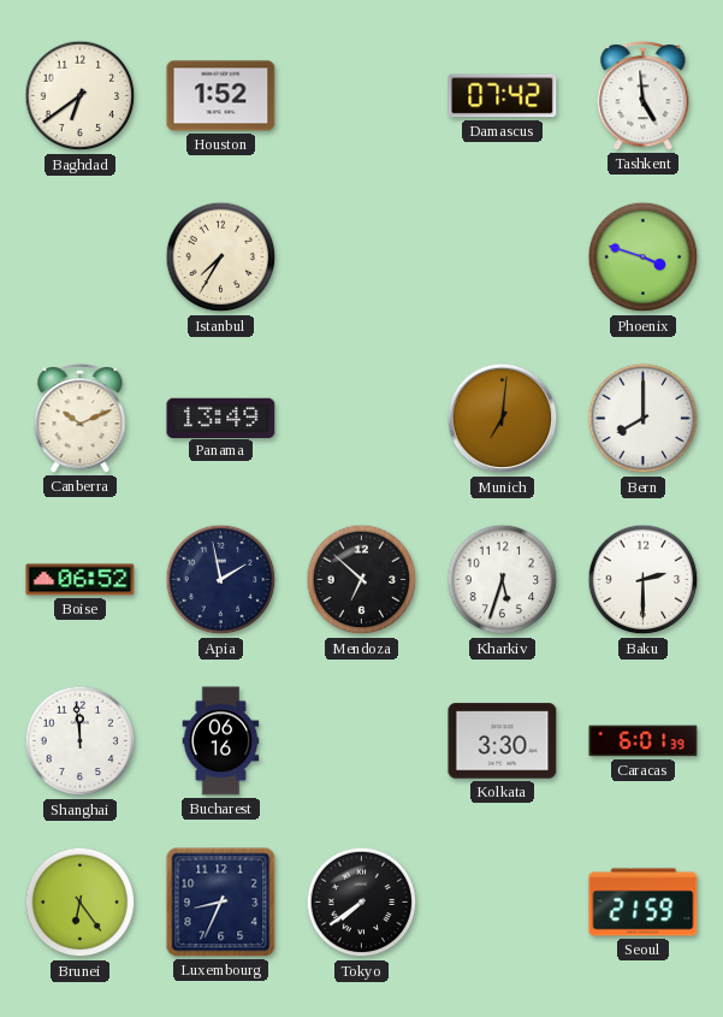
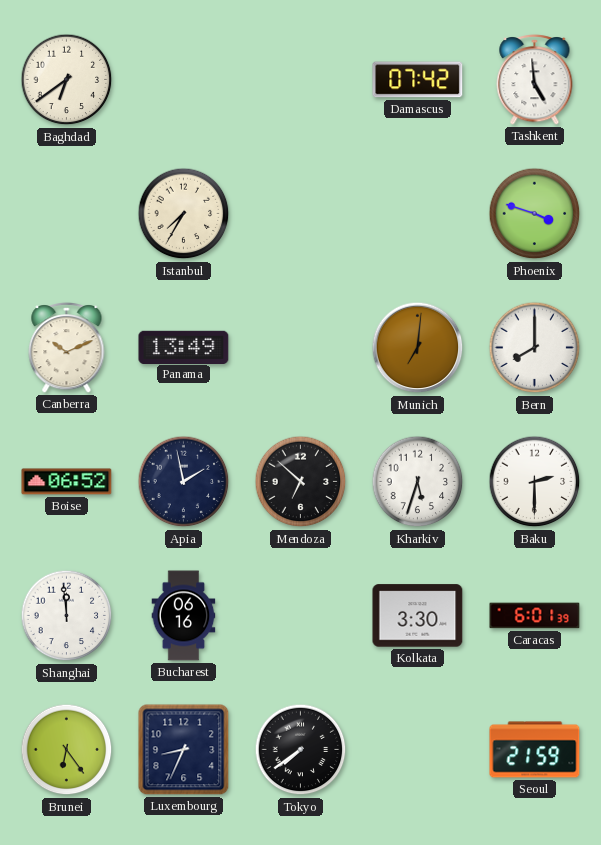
Houston: 1:52 -> none
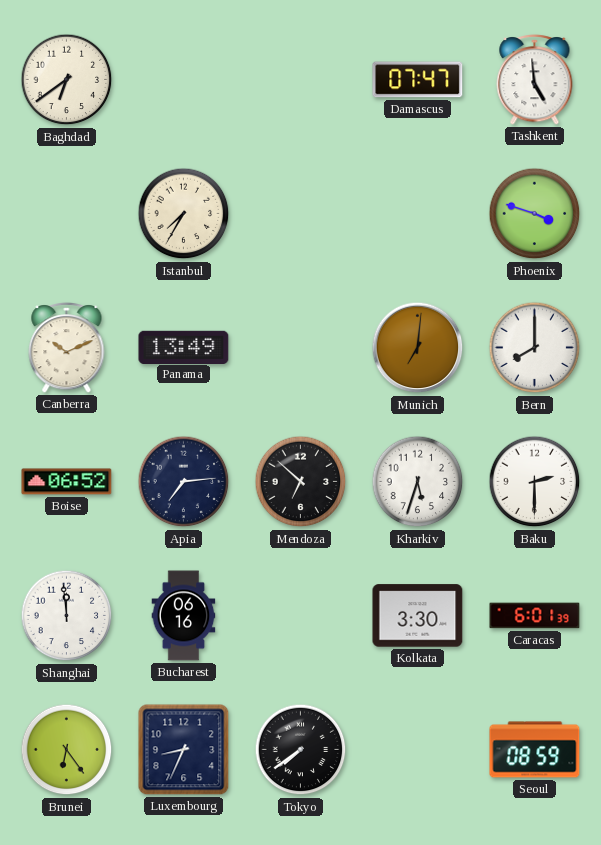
Damascus: 07:42 -> 07:47
Apia: 1:58 -> 7:14
Seoul: 21:59 -> 08:59
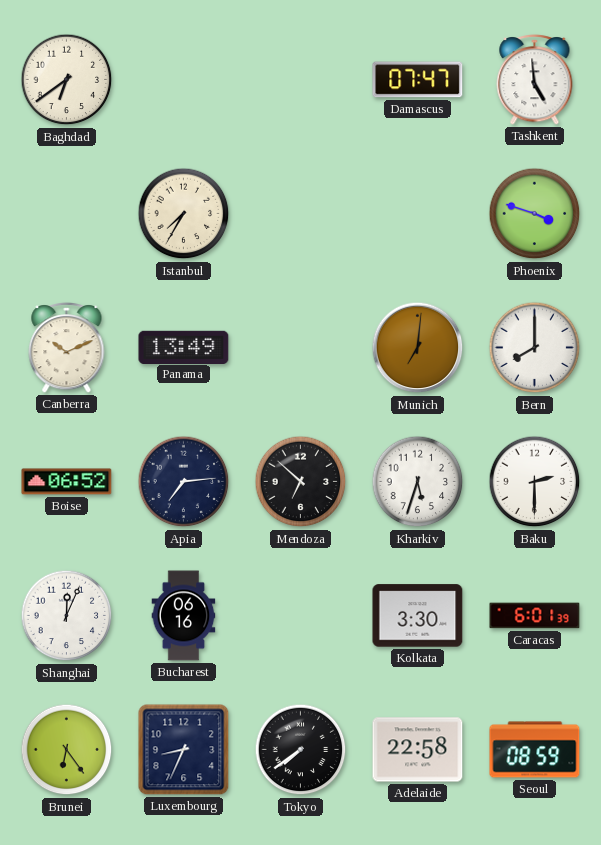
Shanghai: 11:59 -> 12:04
Adelaide: none -> 22:58
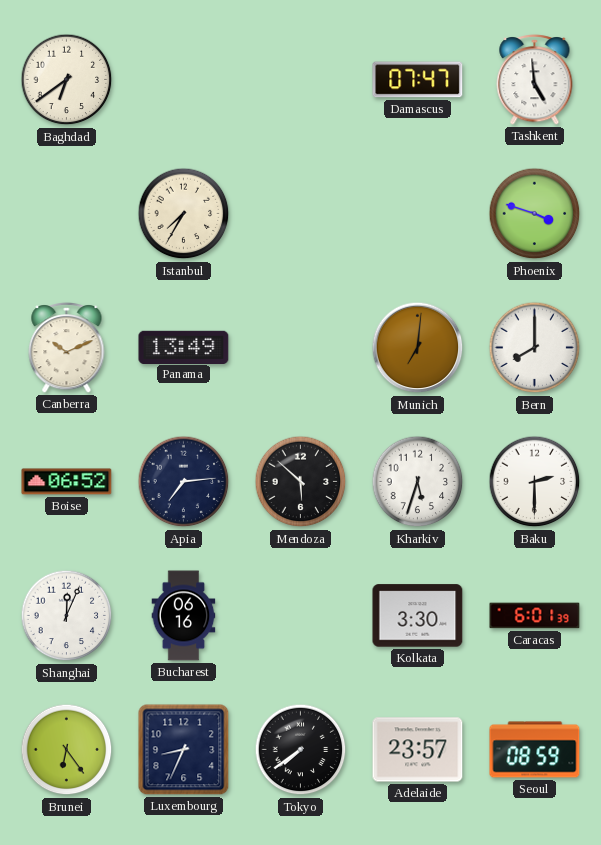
Mendoza: 6:52 -> 5:52
Adelaide: 22:58 -> 23:57
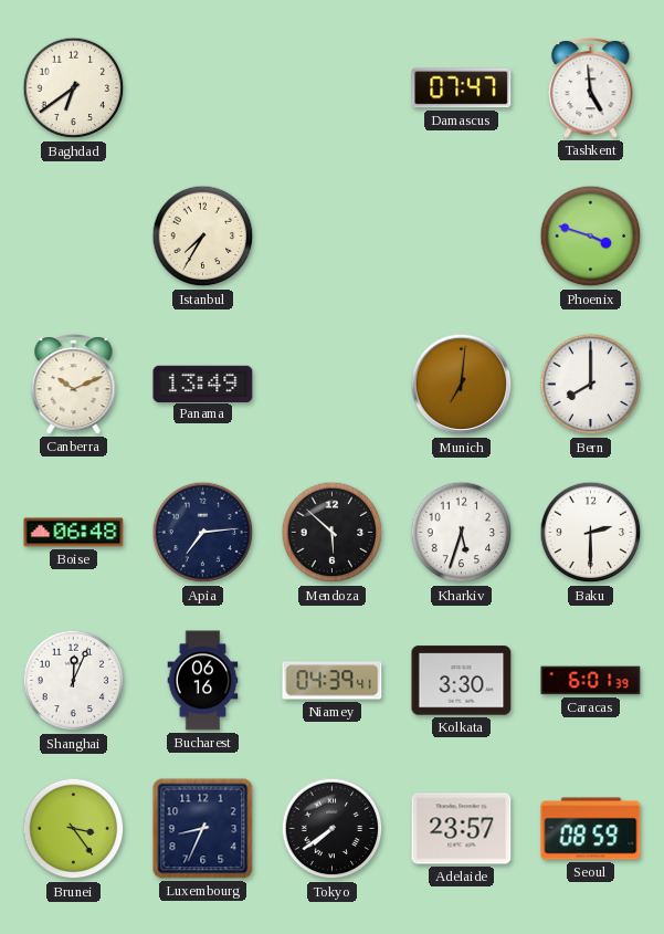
Boise: 06:52 -> 06:48
Niamey: none -> 04:39
Brunei: 6:24 -> 3:24
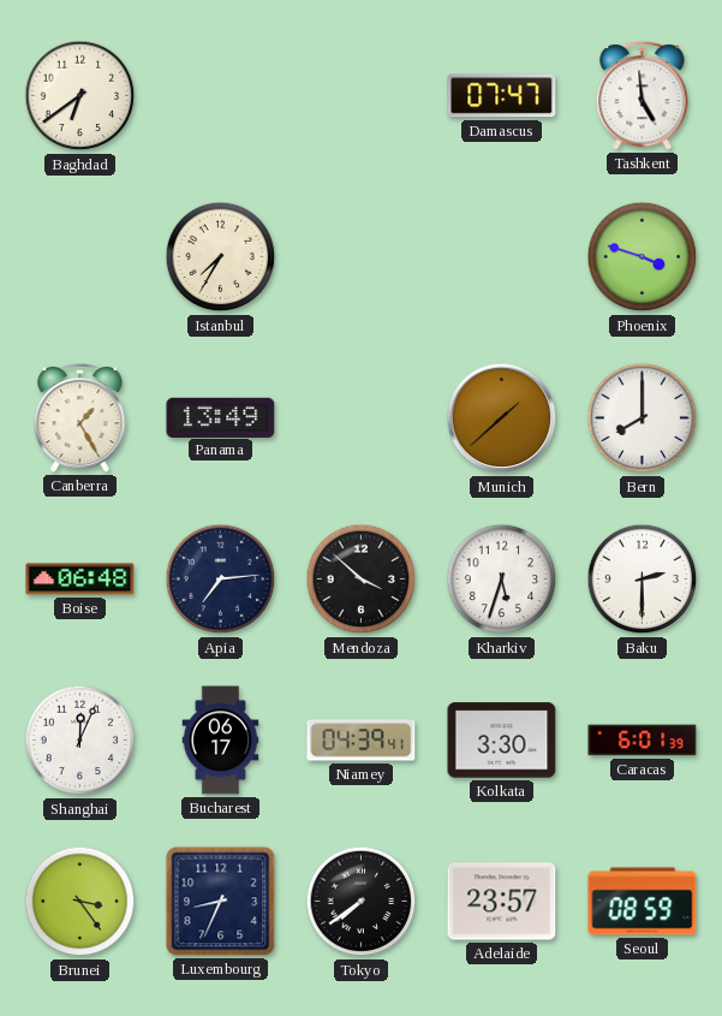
Canberra: 10:11 -> 1:25
Munich: 7:01 -> 1:38
Mendoza: 5:52 -> 3:52
Bucharest: 06:16 -> 06:17
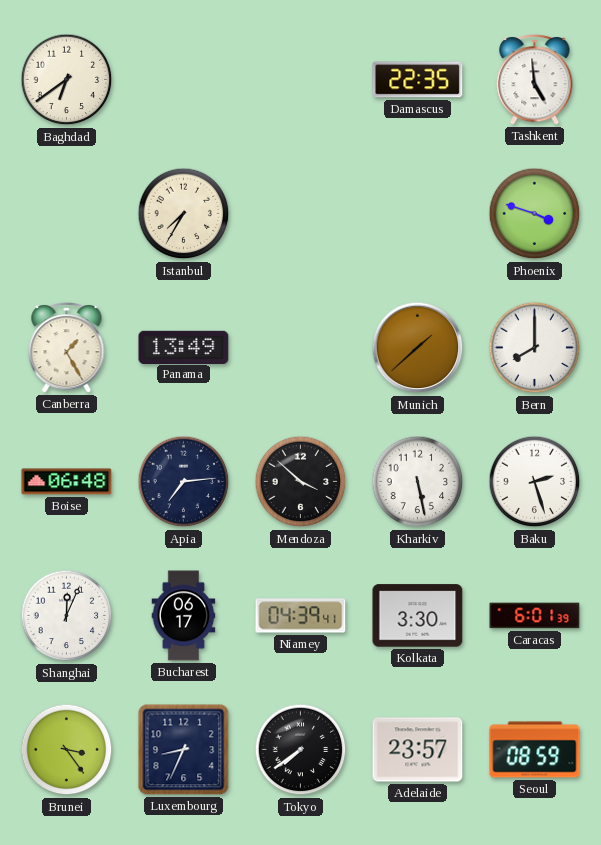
Damascus: 07:47 -> 22:35
Kharkiv: 5:33 -> 5:28
Baku: 2:30 -> 2:27
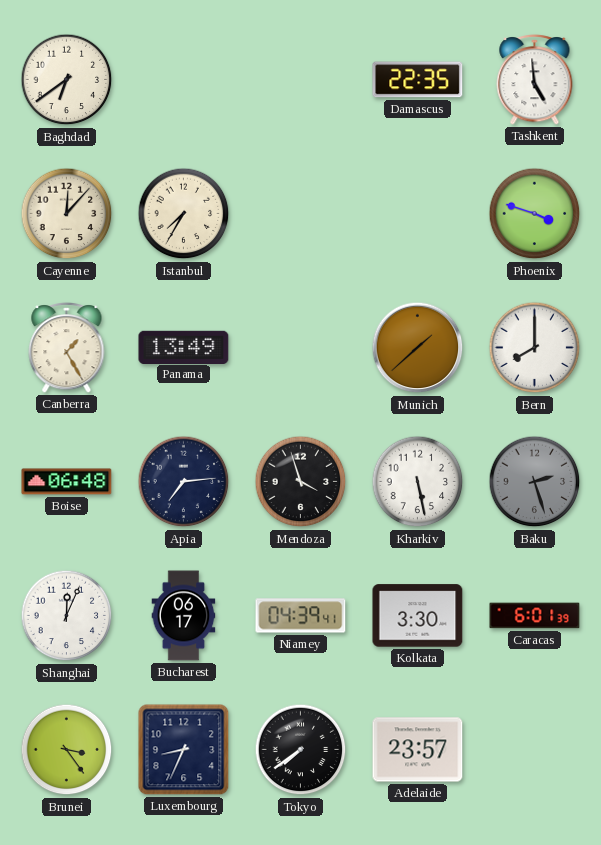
Cayenne: none -> 12:07
Mendoza: 3:52 -> 3:57
Baku dial: white -> grey
Seoul: 08:59 -> none
